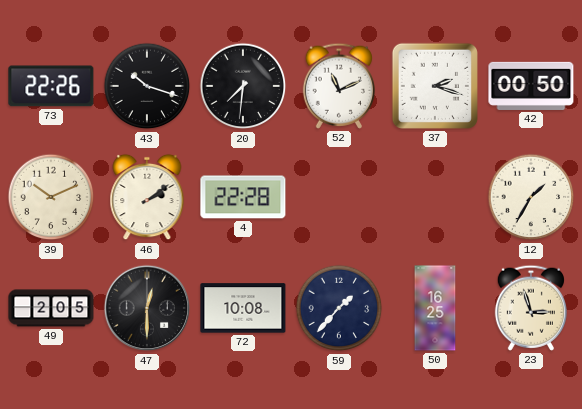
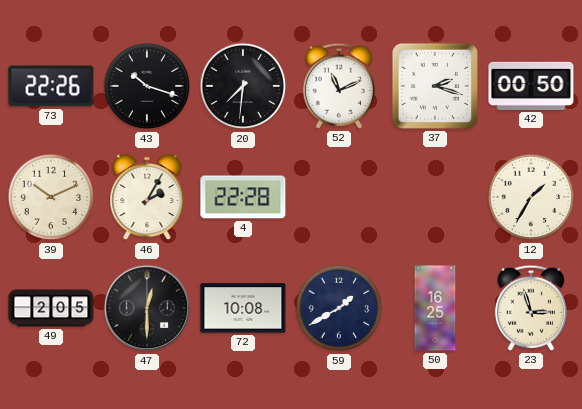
46: 2:09 -> 2:05
59: 1:37 -> 1:40
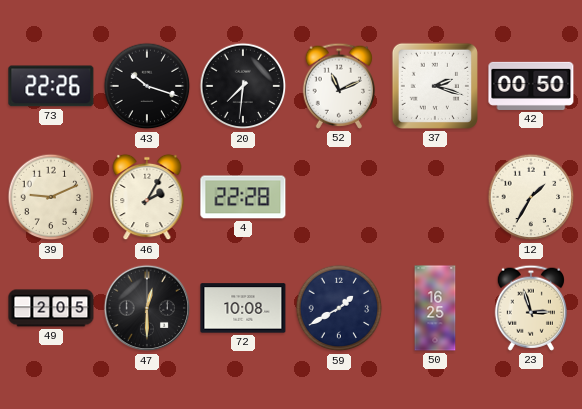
39: 10:11 -> 9:11
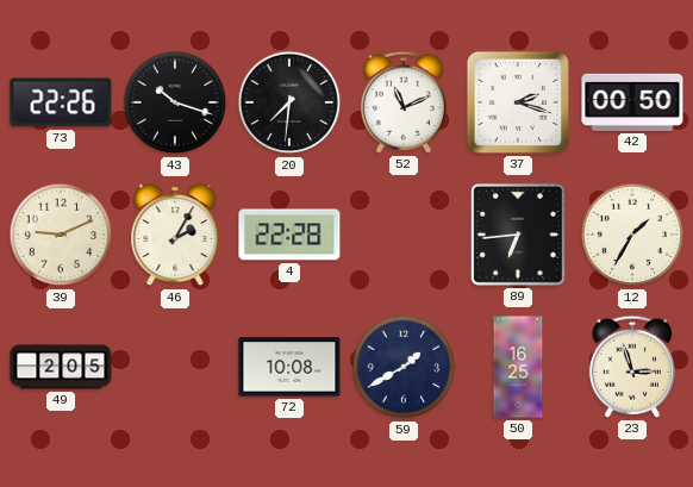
89: none -> 6:44
47: 12:30 -> none
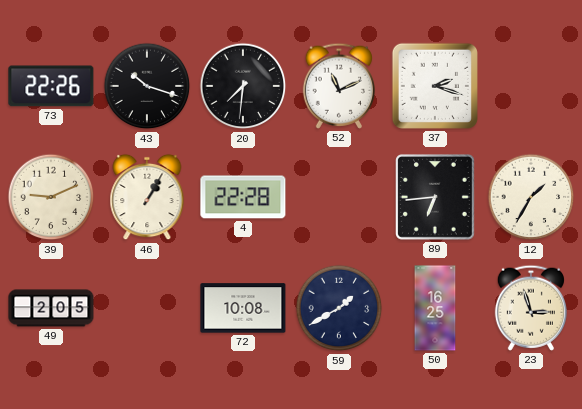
42: 00:50 -> none
46: 2:05 -> 1:05
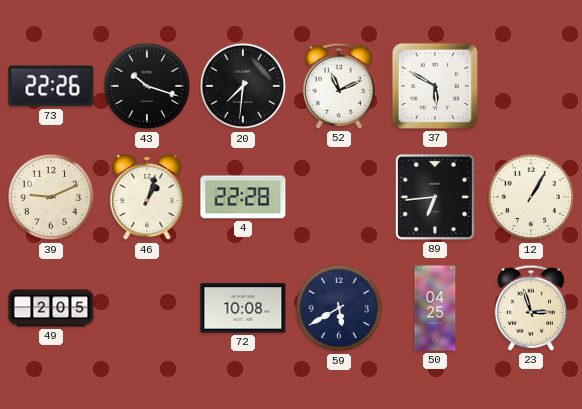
37: 2:18 -> 5:50
46: 1:05 -> 1:03
12: 1:35 -> 1:05
59: 1:40 -> 5:40
50: 16:25 -> 04:25
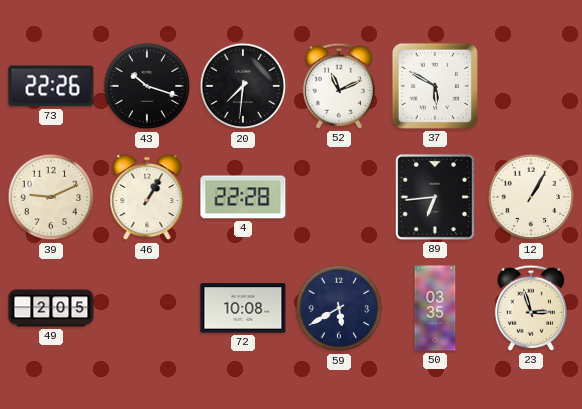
46: 1:03 -> 1:05
50: 04:25 -> 03:35
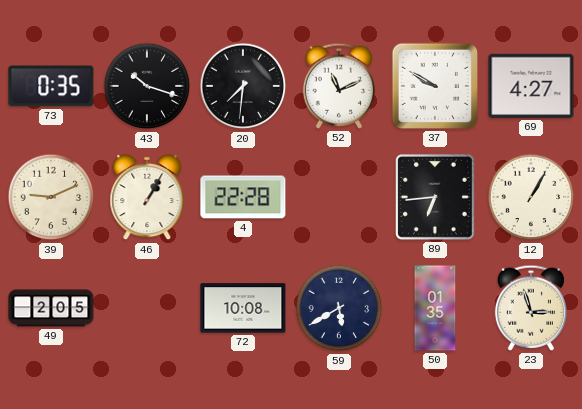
73: 22:26 -> 0:35
37: 5:50 -> 9:50
69: none -> 4:27
50: 03:35 -> 01:35
